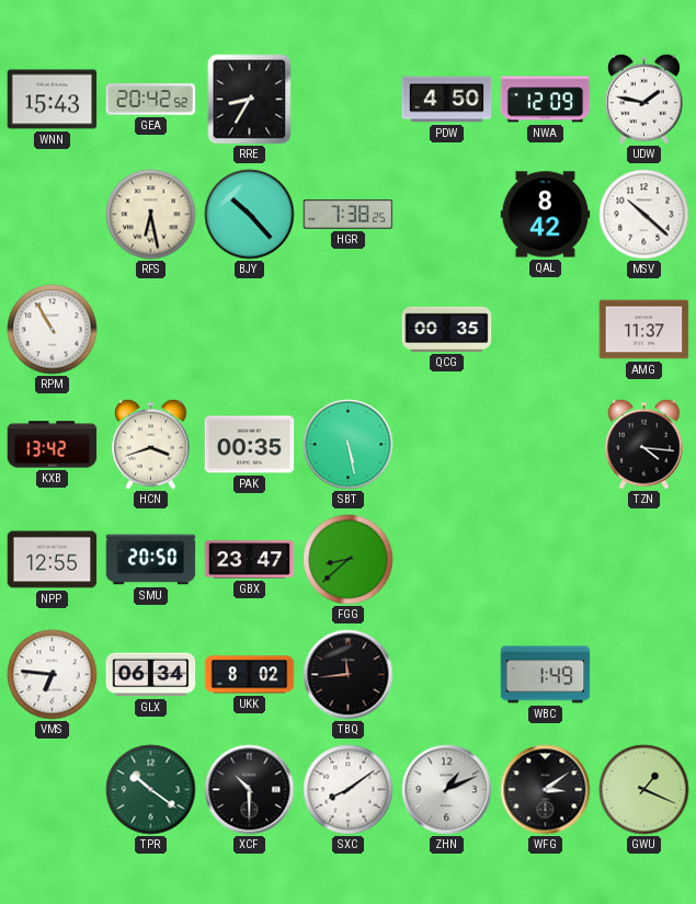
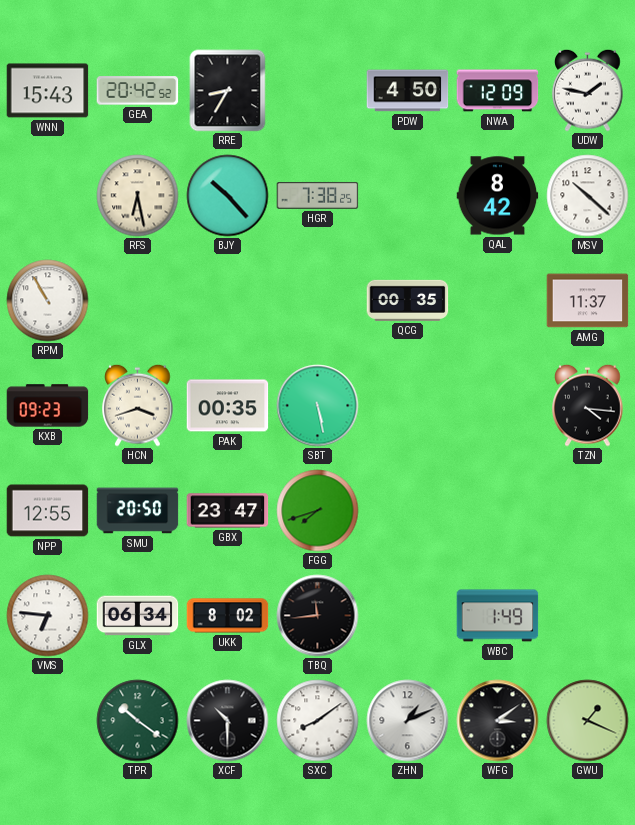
KXB: 13:42 -> 09:23
FGG: 8:38 -> 7:42
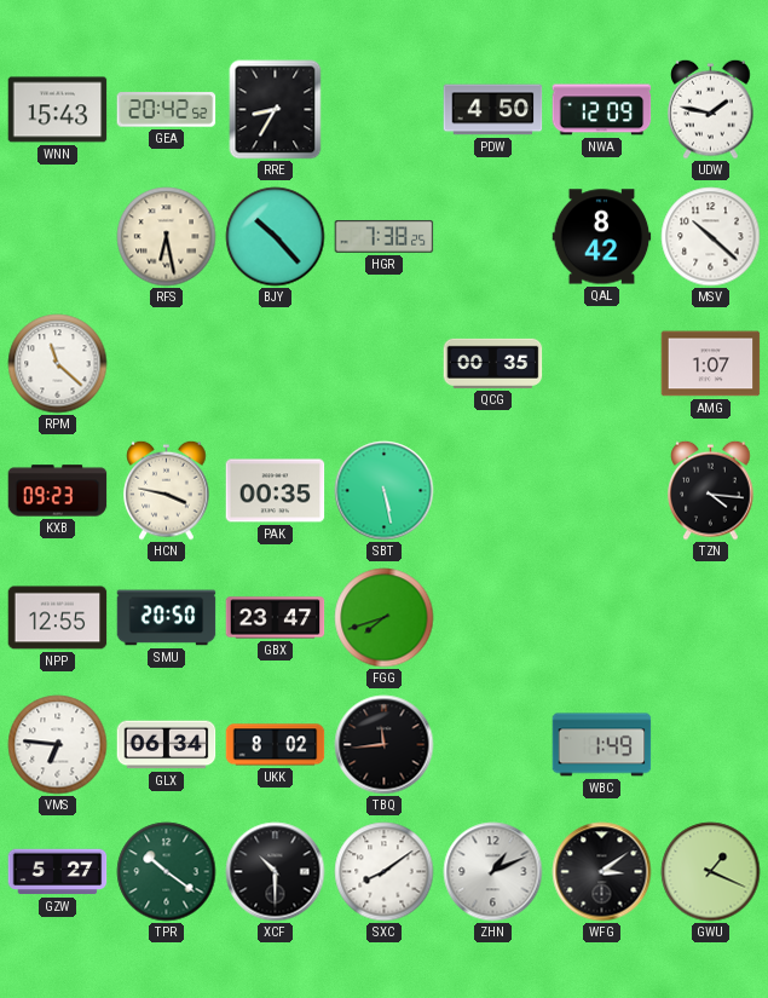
RPM: 10:55 -> 11:22
AMG: 11:37 -> 1:07
HCN: 3:42 -> 3:47
GZW: none -> 5:27
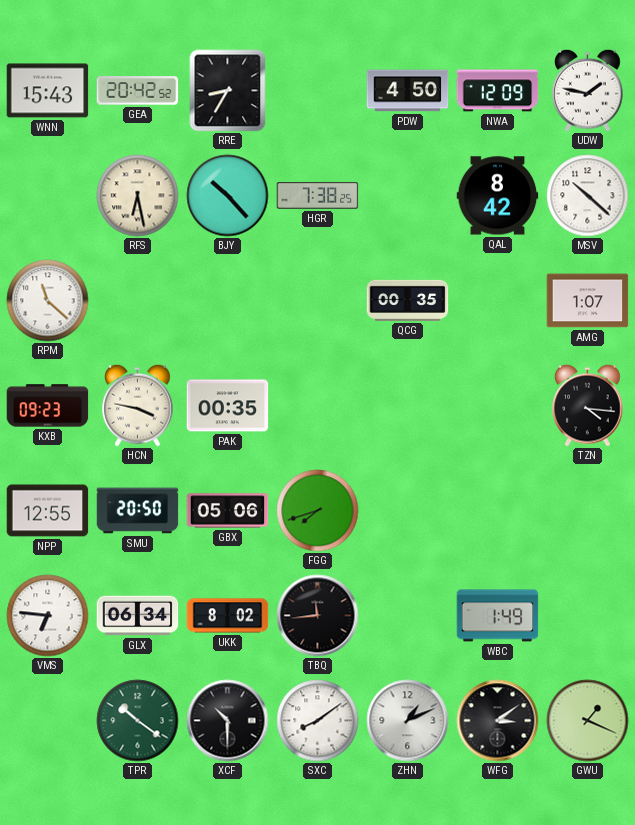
SBT: 5:28 -> none
GBX: 23:47 -> 05:06
GZW: 5:27 -> none
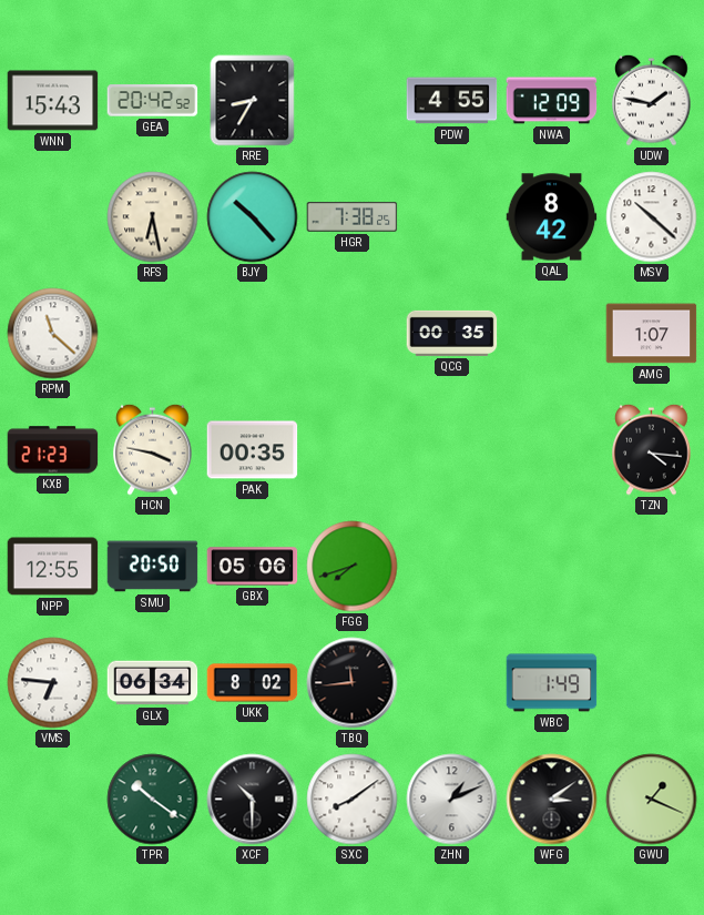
PDW: 4:50 -> 4:55
KXB: 09:23 -> 21:23
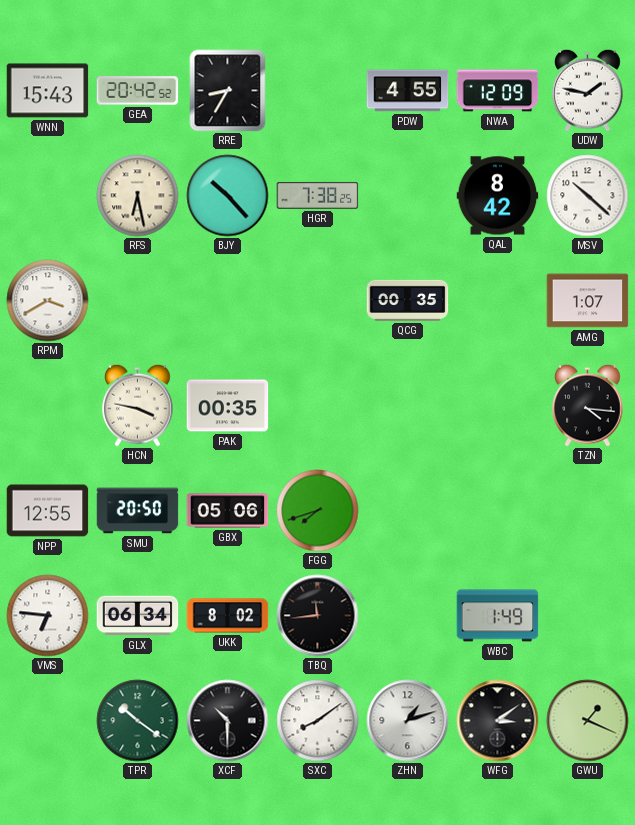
RPM: 11:22 -> 3:40
KXB: 21:23 -> none
ZHN: 1:11 -> 1:12
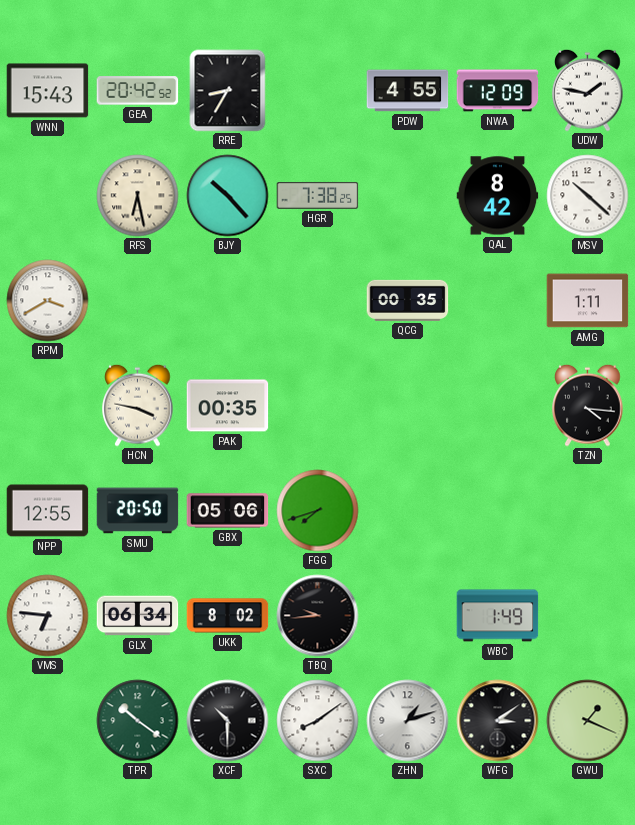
AMG: 1:07 -> 1:11
TBQ: 11:44 -> 9:44
